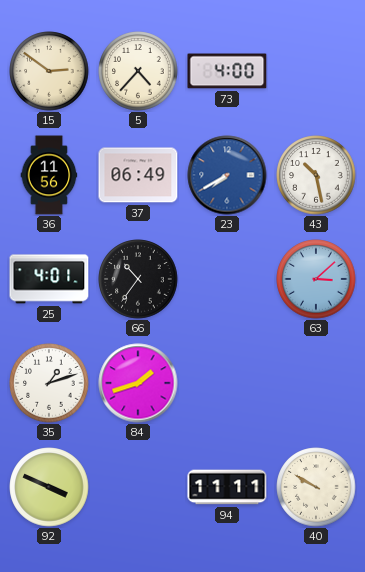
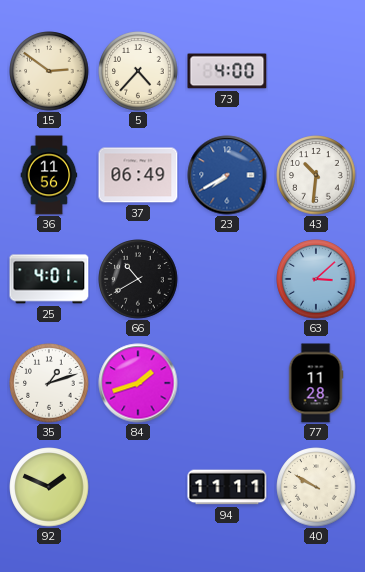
43: 10:28 -> 10:31
66: 10:36 -> 10:40
77: none -> 11:28
92: 3:49 -> 1:49
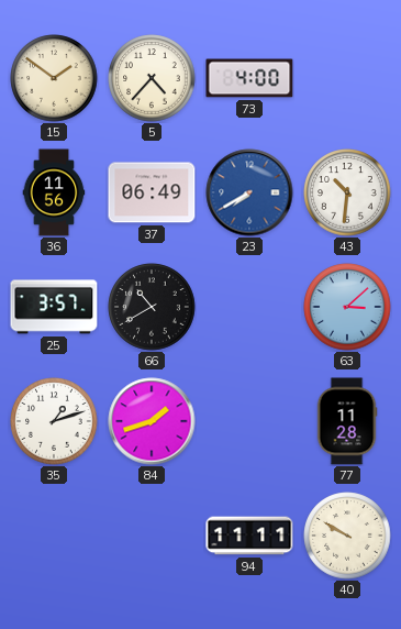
15: 2:51 -> 1:51
25: 4:01 -> 3:57
92: 1:49 -> none
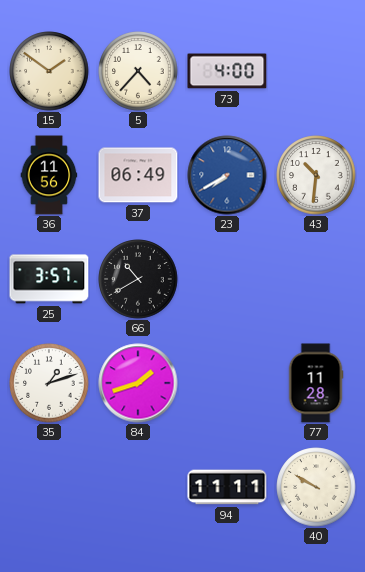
63: 3:08 -> none
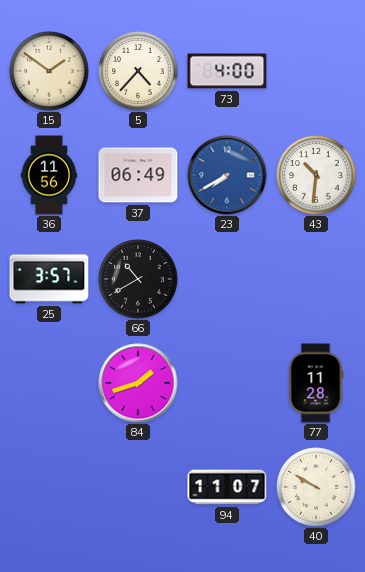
35: 1:12 -> none
94: 11:11 -> 11:07
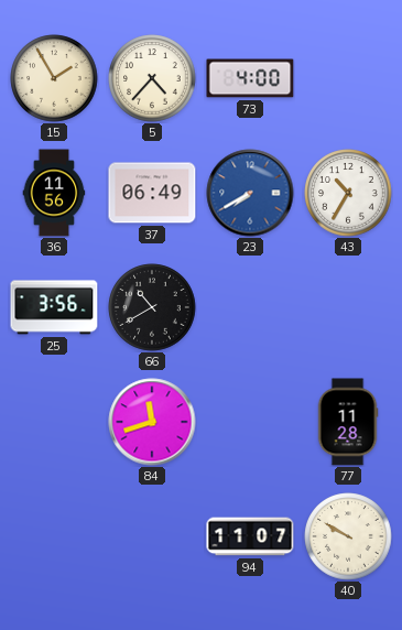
15: 1:51 -> 1:55
43: 10:31 -> 10:35
25: 3:57 -> 3:56
84: 1:42 -> 11:42
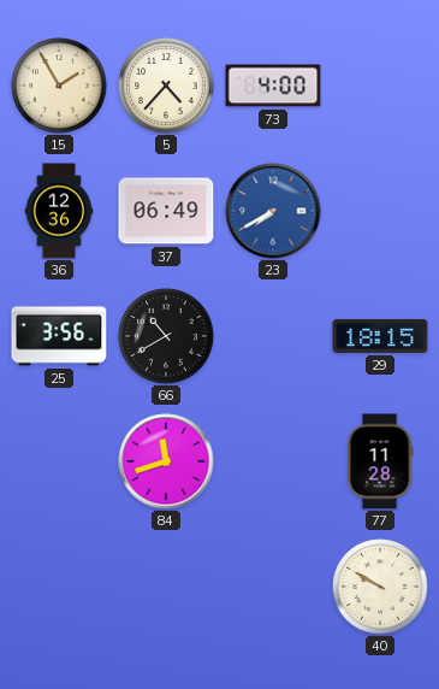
36: 11:56 -> 12:36
43: 10:35 -> none
29: none -> 18:15
94: 11:07 -> none
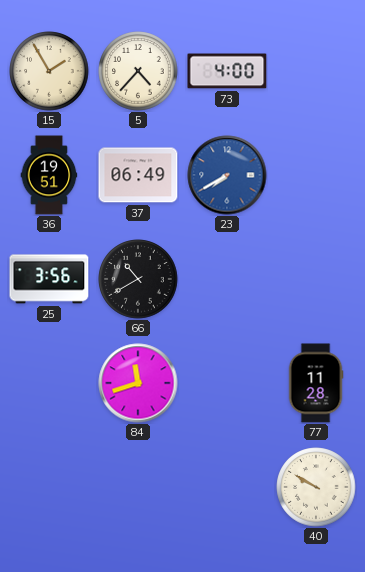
36: 12:36 -> 19:51
29: 18:15 -> none
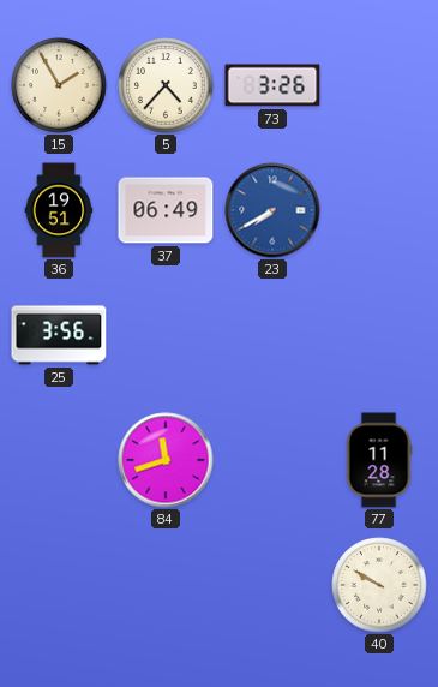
73: 4:00 -> 3:26
66: 10:40 -> none
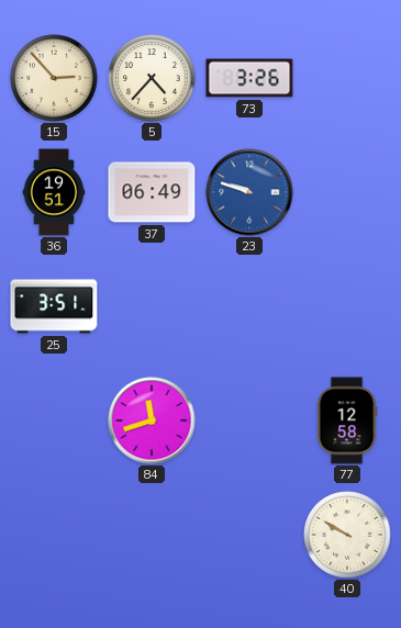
15: 1:55 -> 2:53
23: 7:40 -> 9:48
25: 3:56 -> 3:51
77: 11:28 -> 12:58
